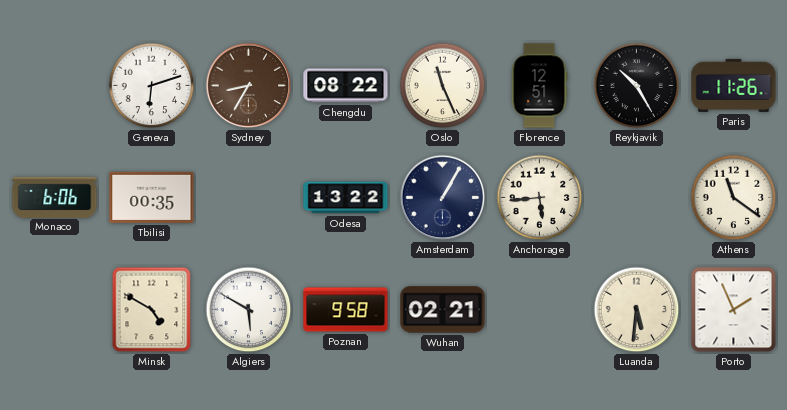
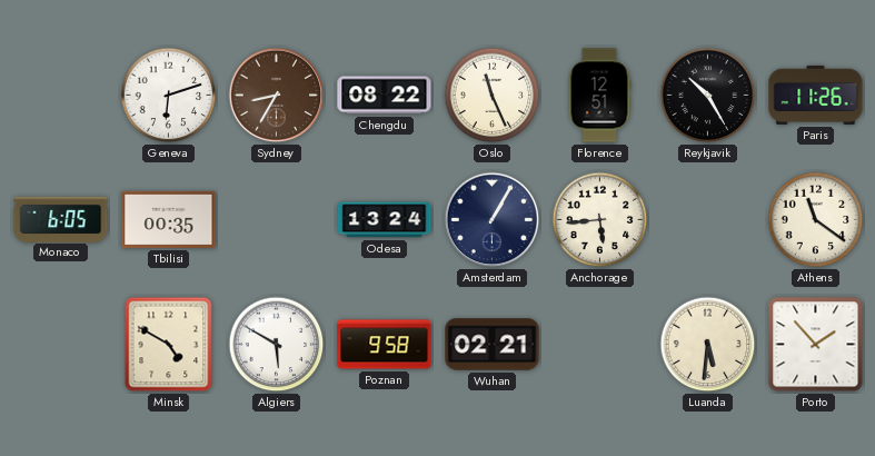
Monaco: 6:06 -> 6:05
Odesa: 13:22 -> 13:24
Porto: 1:56 -> 1:53
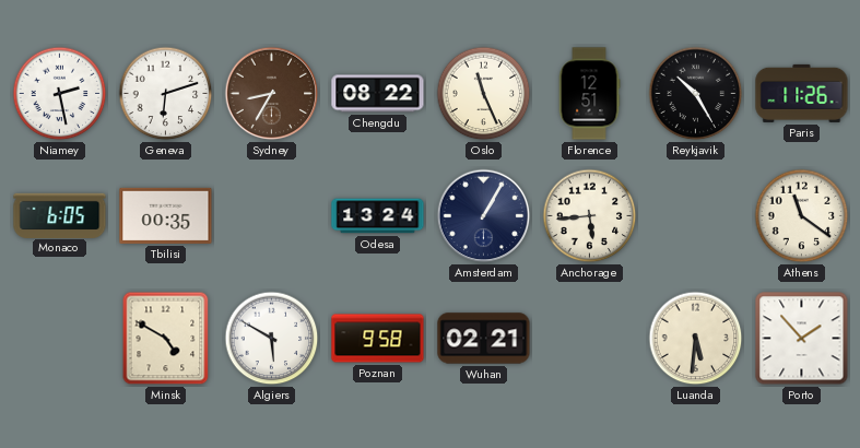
Niamey: none -> 2:28
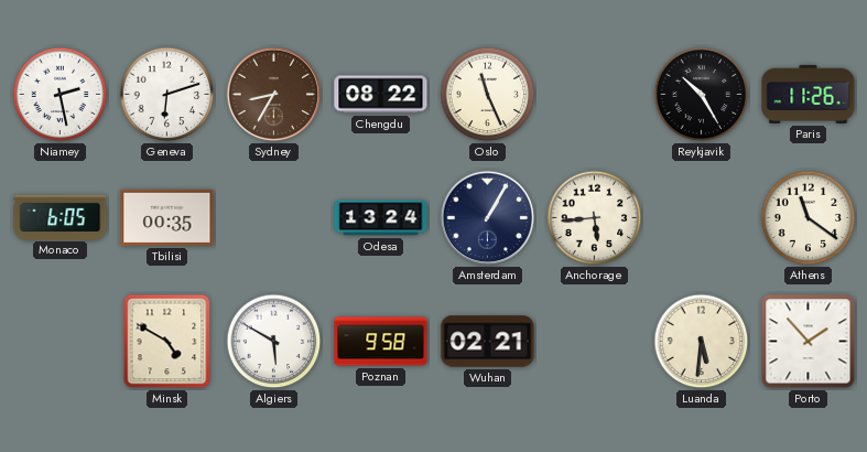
Florence: 12:51 -> none
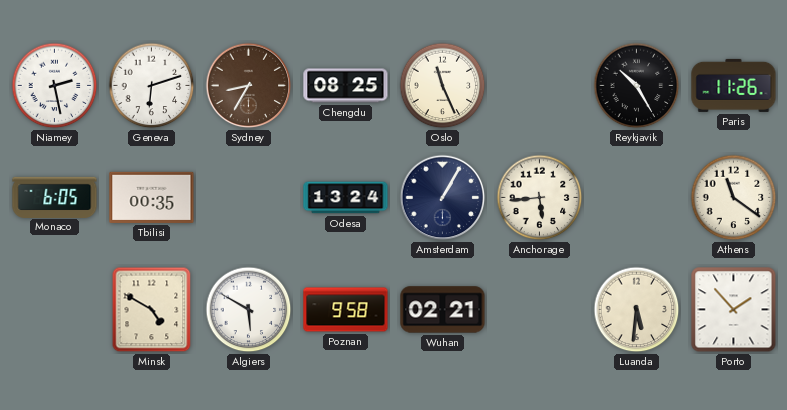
Chengdu: 08:22 -> 08:25
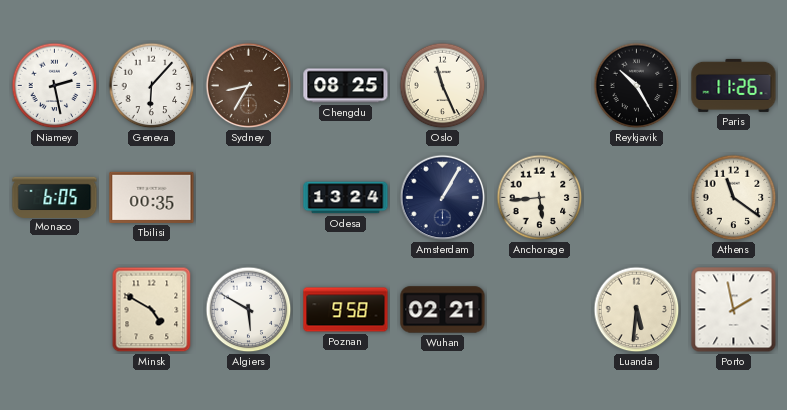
Geneva: 6:12 -> 6:07
Porto: 1:53 -> 1:58
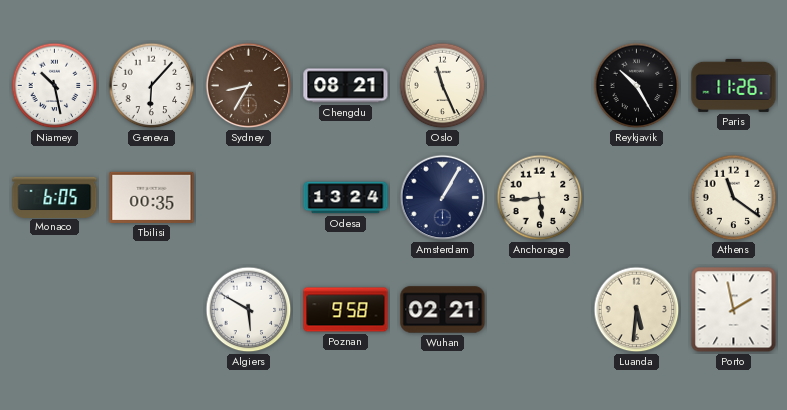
Niamey: 2:28 -> 10:28
Chengdu: 08:25 -> 08:21
Minsk: 4:50 -> none
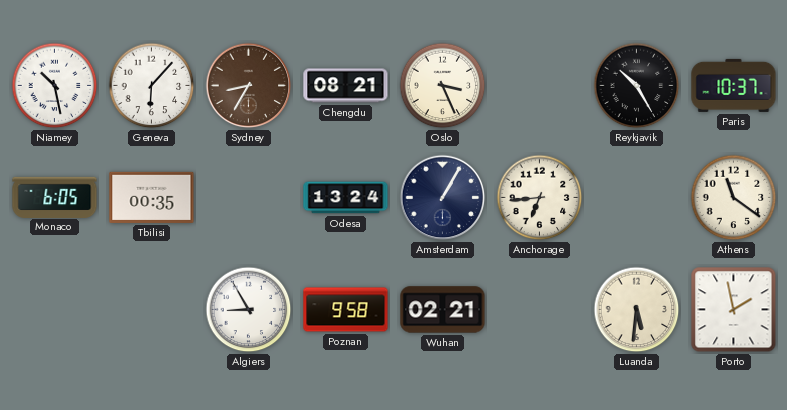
Oslo: 11:26 -> 3:26
Paris: 11:26 -> 10:37
Anchorage: 5:44 -> 6:44
Algiers: 5:50 -> 8:55
